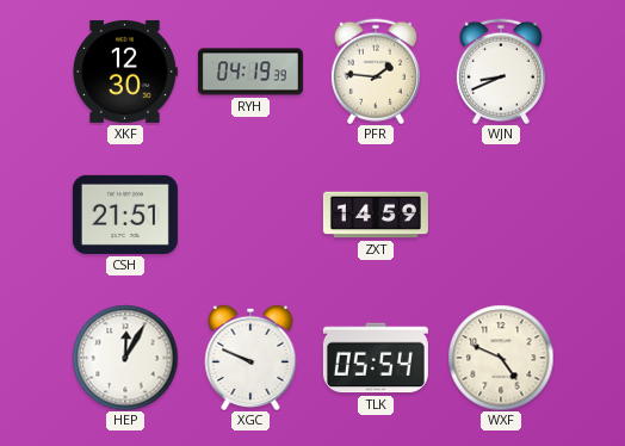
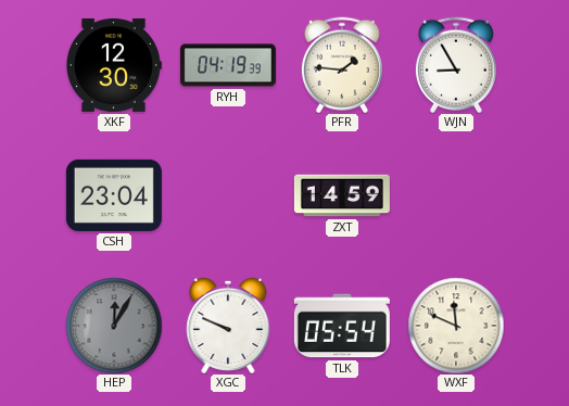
WJN: 8:41 -> 8:55
CSH: 21:51 -> 23:04
HEP dial: white -> grey
WXF: 4:49 -> 11:49
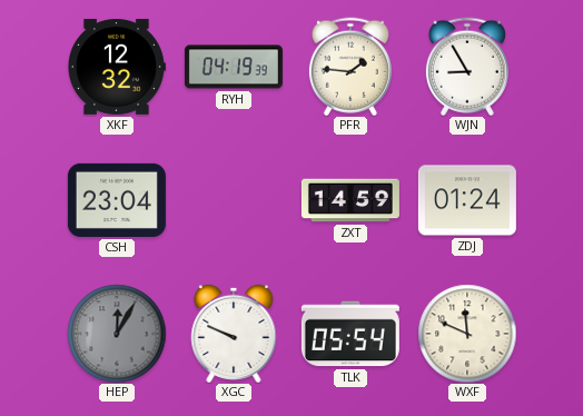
XKF: 12:30 -> 12:32
ZDJ: none -> 01:24
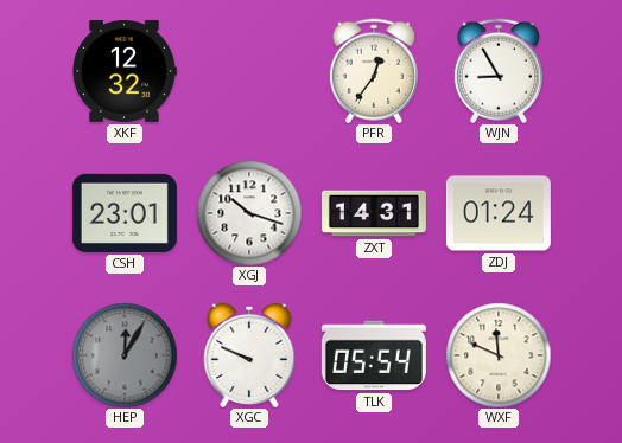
RYH: 04:19 -> none
PFR: 1:46 -> 12:36
CSH: 23:04 -> 23:01
XGJ: none -> 10:18
ZXT: 14:59 -> 14:31
